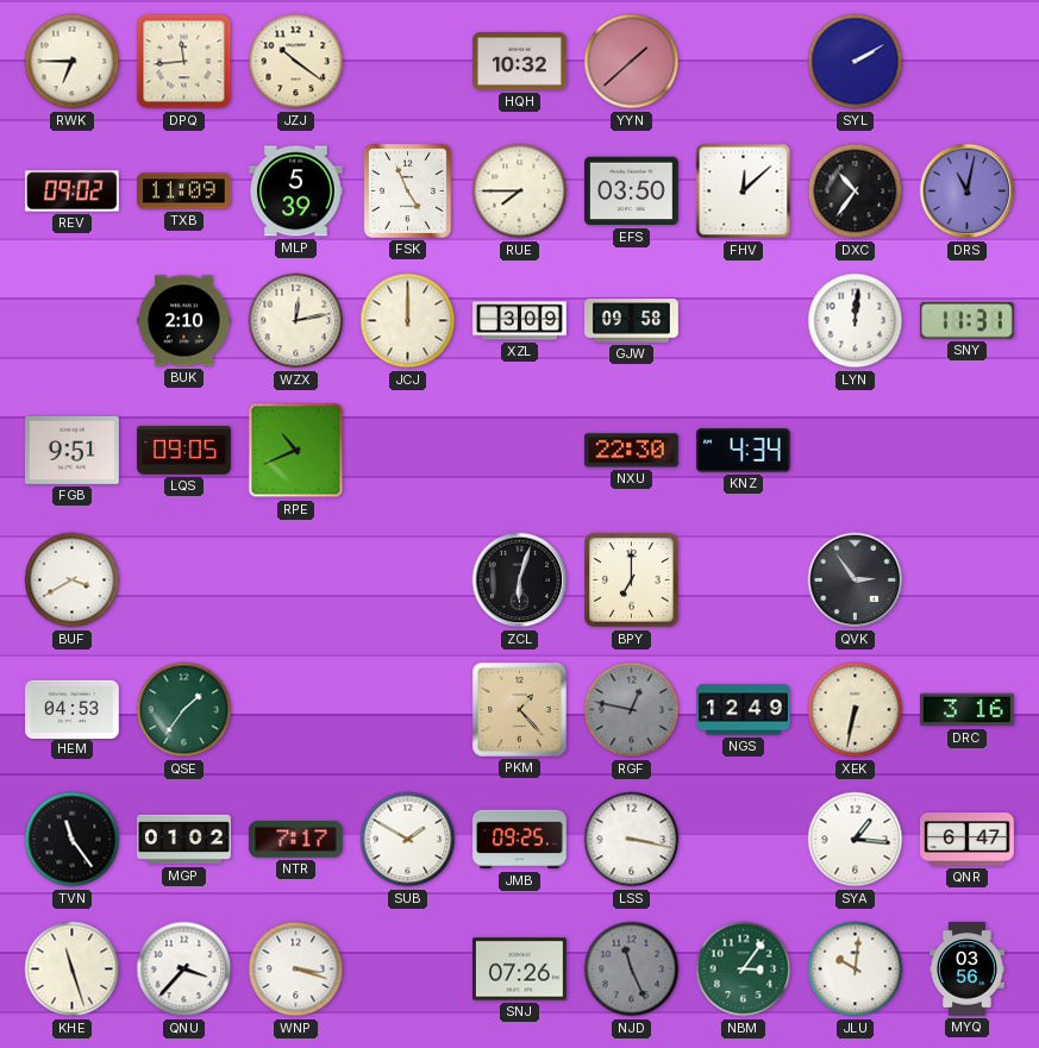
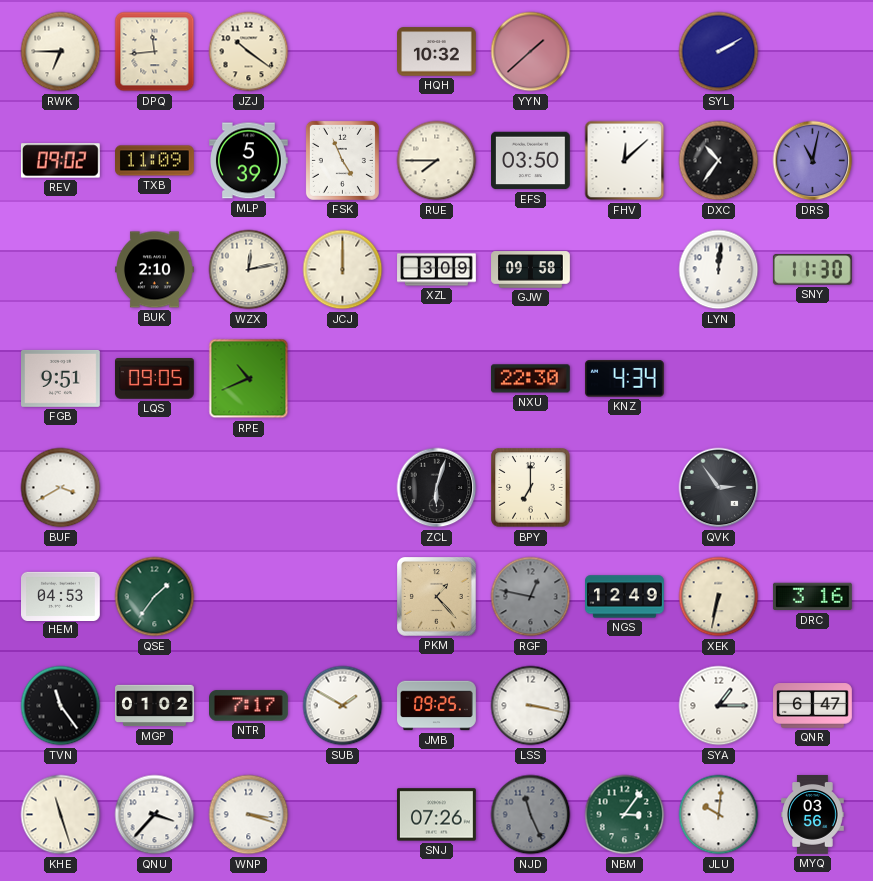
SNY: 11:31 -> 11:30
SYA: 1:16 -> 1:15
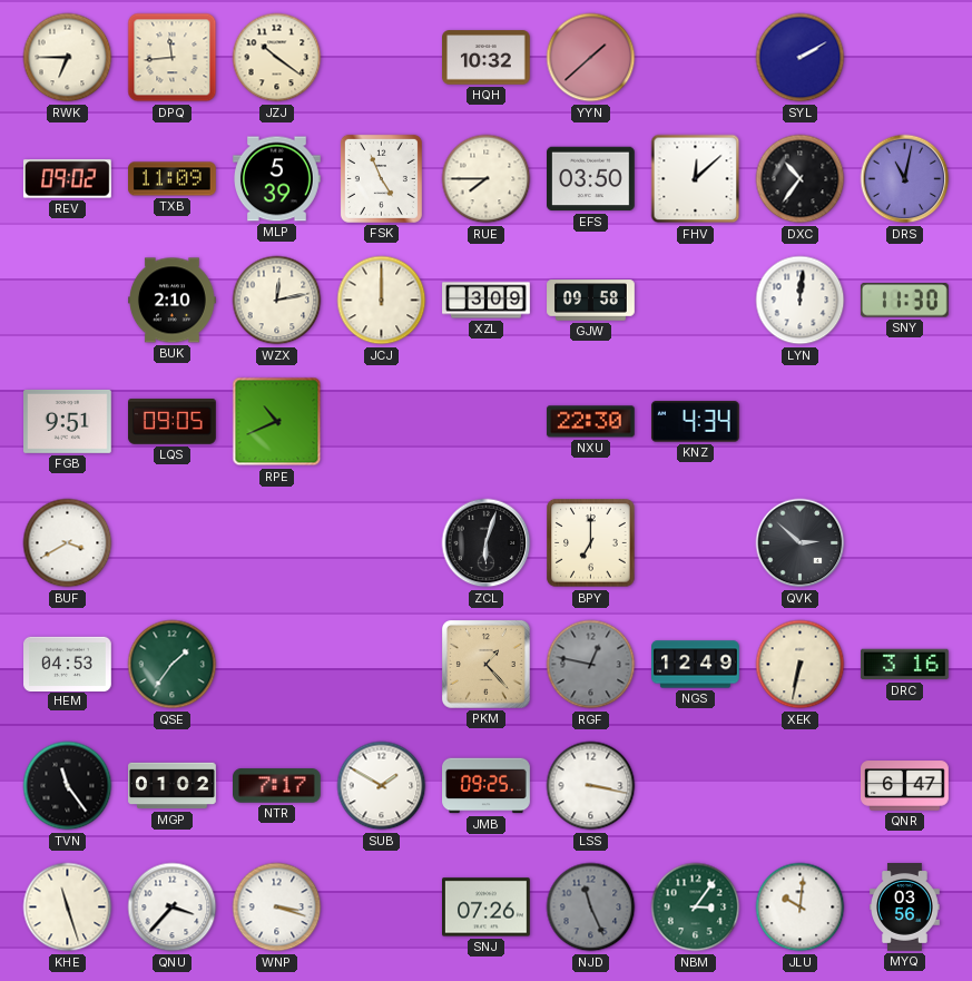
QVK: 2:54 -> 2:52
SYA: 1:15 -> none
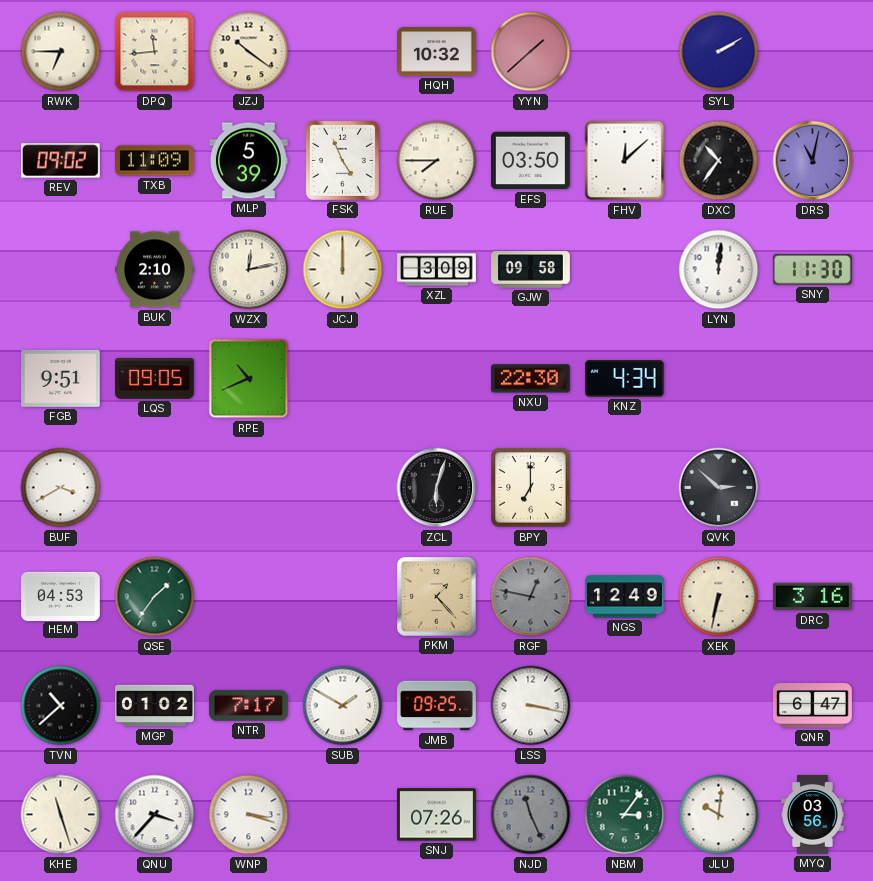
TVN: 11:24 -> 10:38
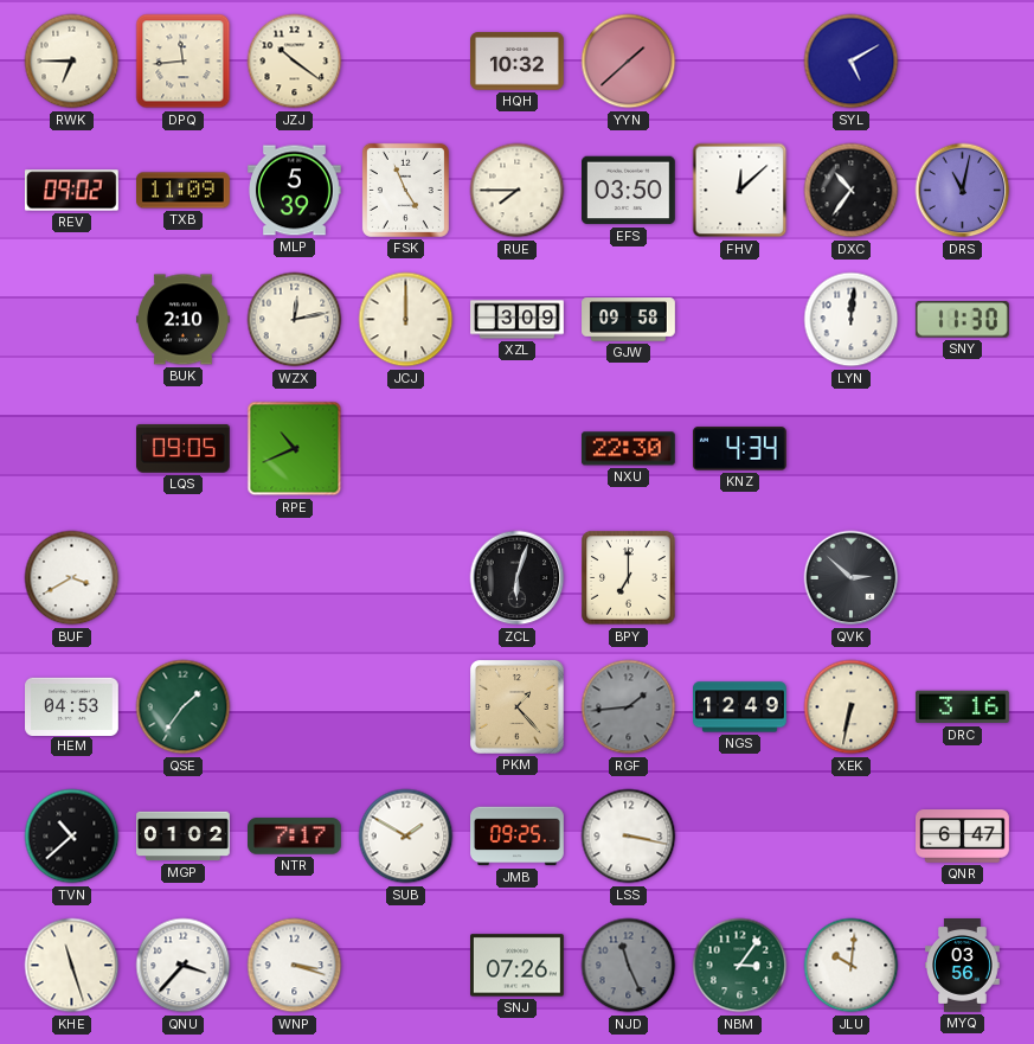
SYL: 2:10 -> 5:10
FGB: 9:51 -> none
RGF: 12:47 -> 1:44
